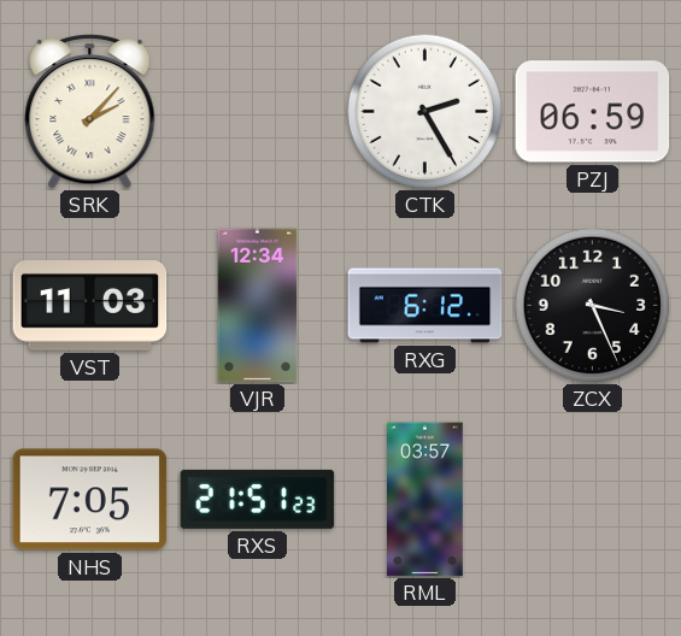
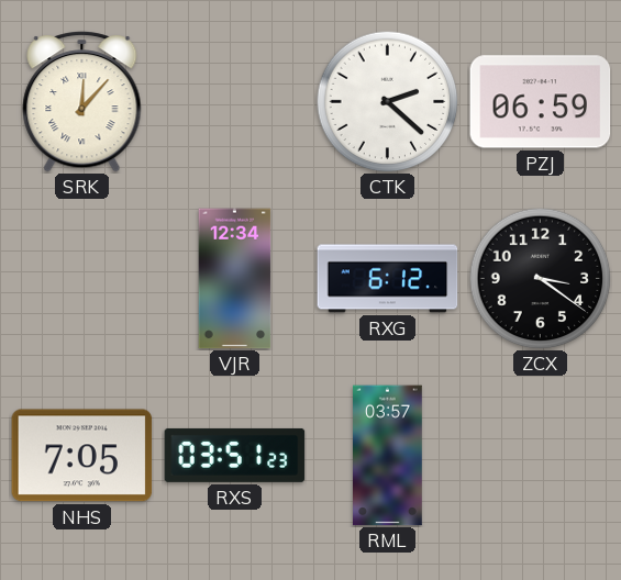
SRK: 2:07 -> 12:07
CTK: 2:25 -> 2:22
VST: 11:03 -> none
ZCX: 3:26 -> 3:21
RXS: 21:51 -> 03:51
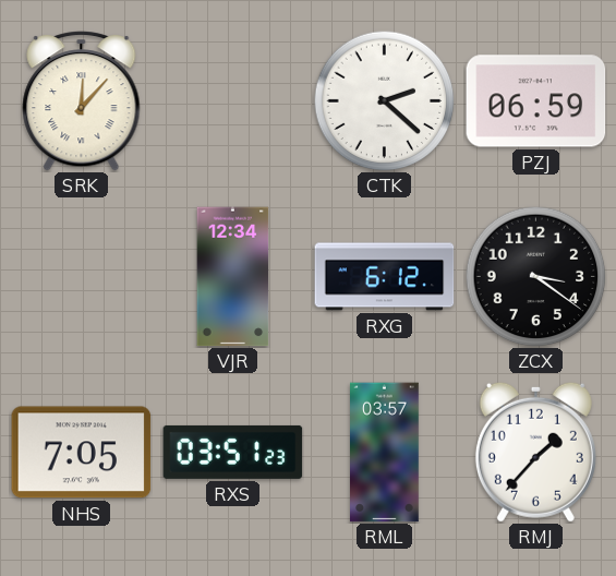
RMJ: none -> 1:37
